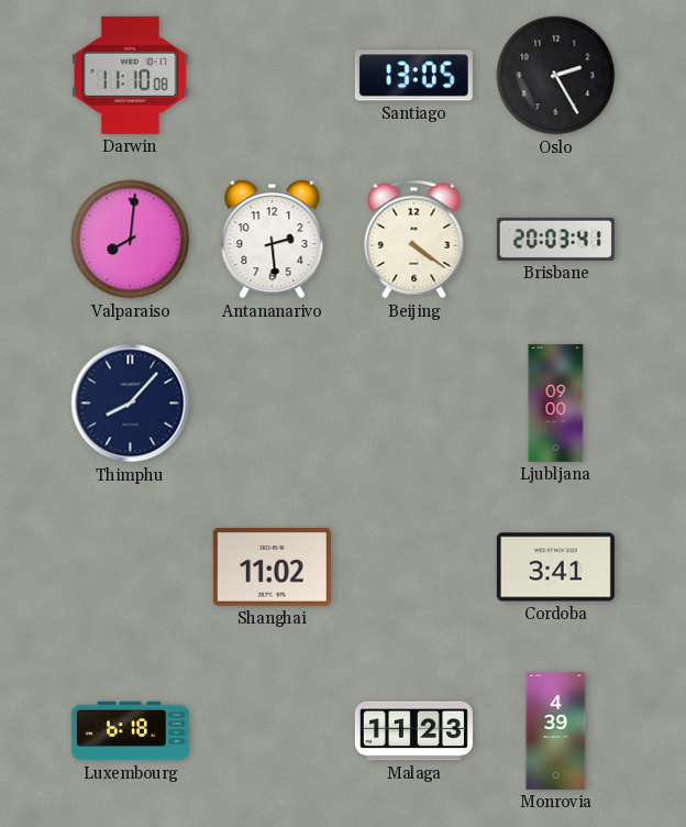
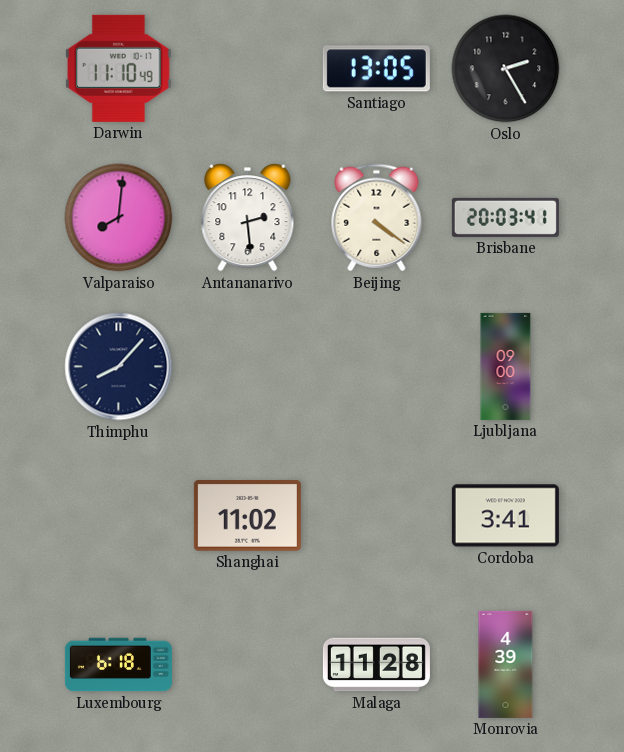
Darwin: 11:10:08 -> 11:10:49
Malaga: 11:23 -> 11:28
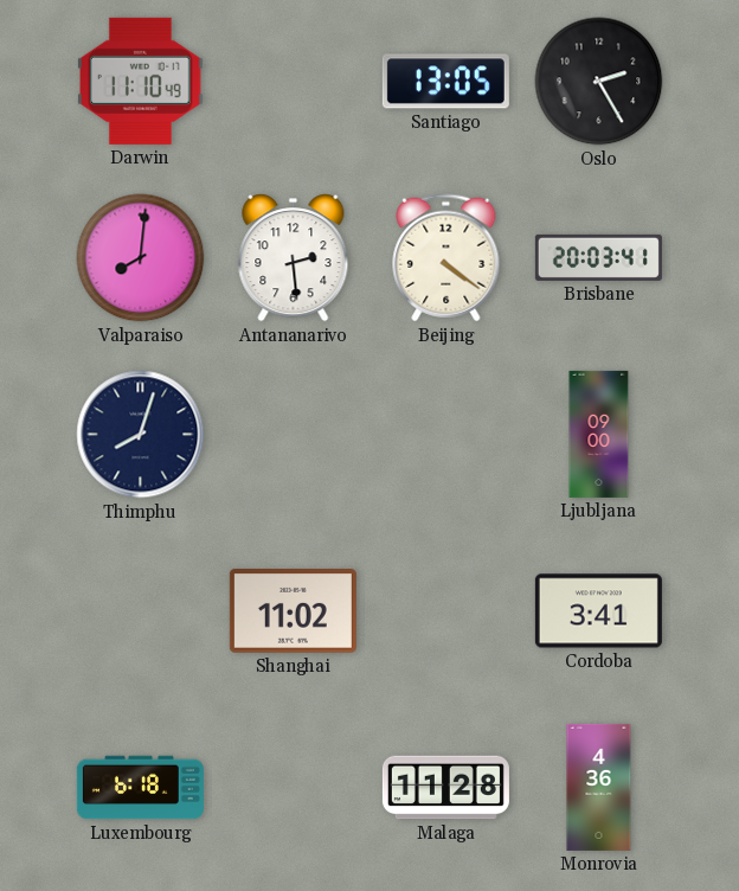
Thimphu: 8:07 -> 8:03
Monrovia: 4:39 -> 4:36
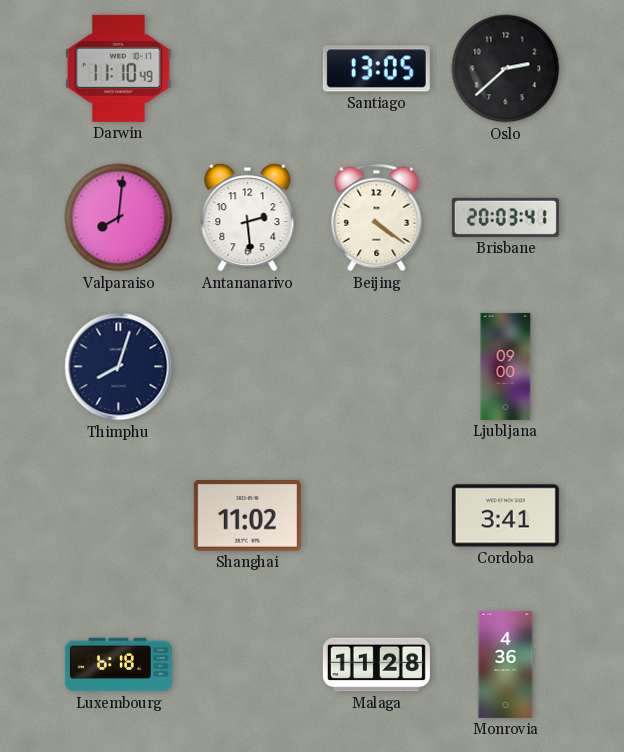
Oslo: 2:25 -> 2:38
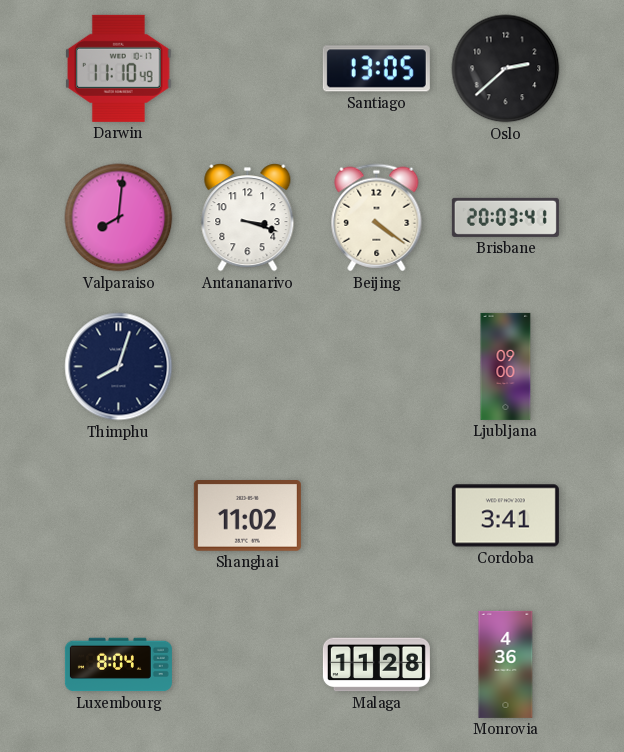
Antananarivo: 2:29 -> 3:18
Luxembourg: 6:18 -> 8:04
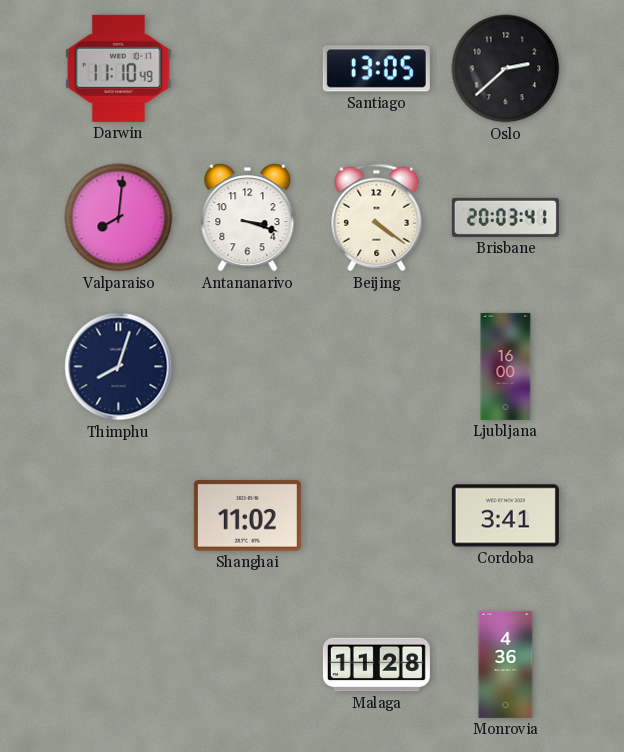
Ljubljana: 09:00 -> 16:00
Luxembourg: 8:04 -> none
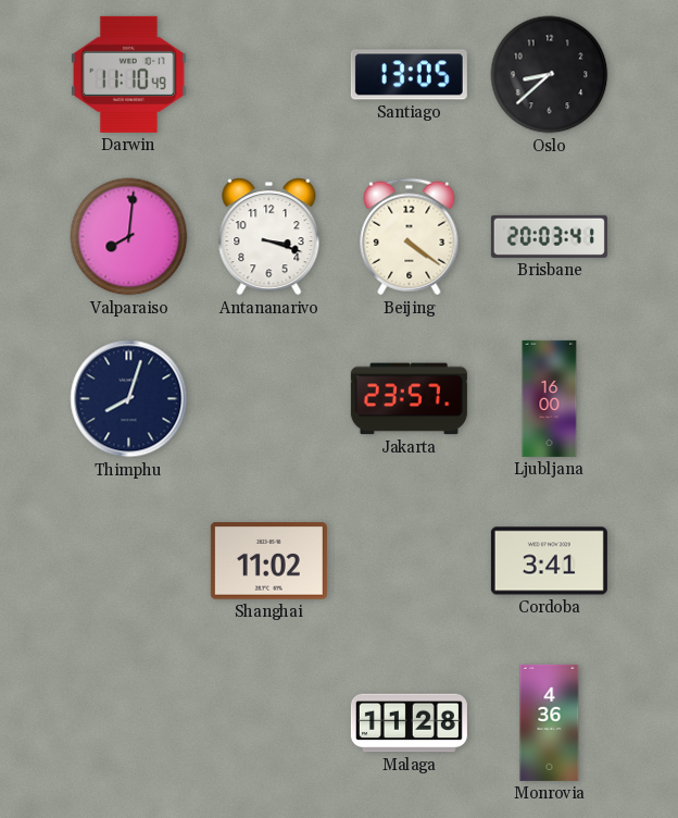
Oslo: 2:38 -> 8:38
Jakarta: none -> 23:57
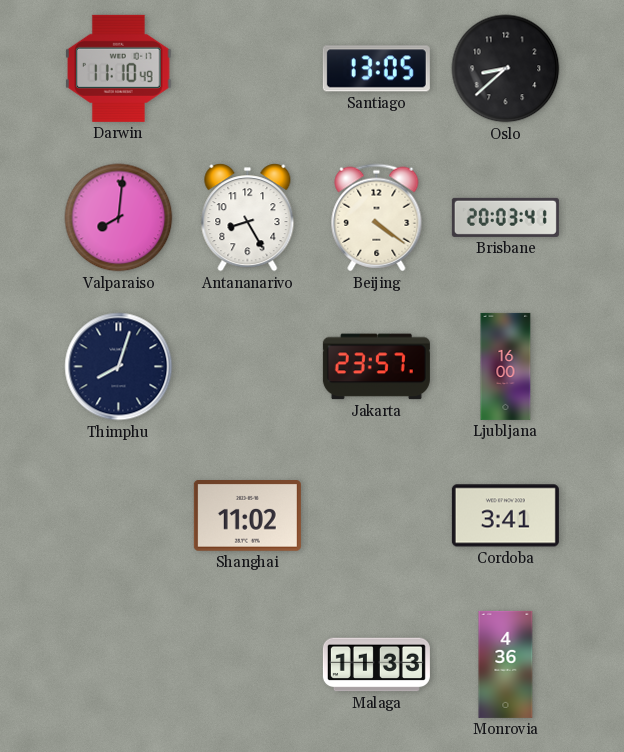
Antananarivo: 3:18 -> 8:25
Malaga: 11:28 -> 11:33
